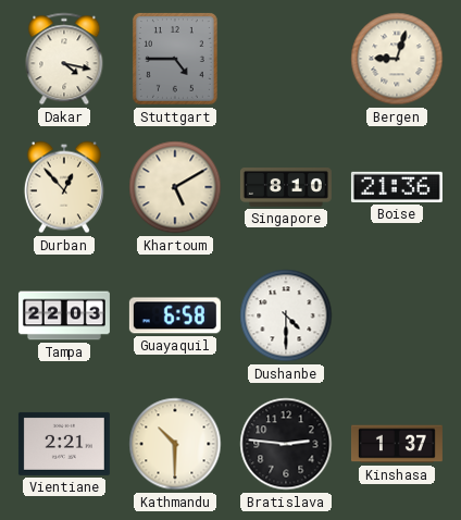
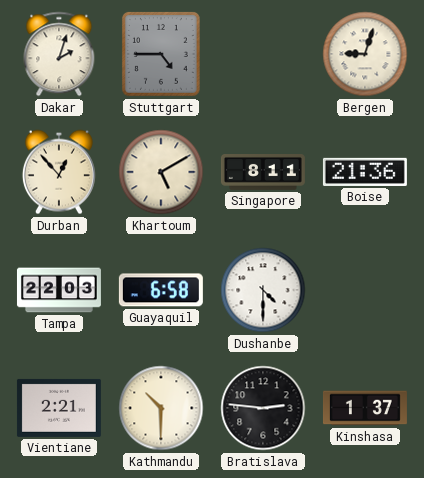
Dakar: 4:17 -> 2:03
Singapore: 8:10 -> 8:11
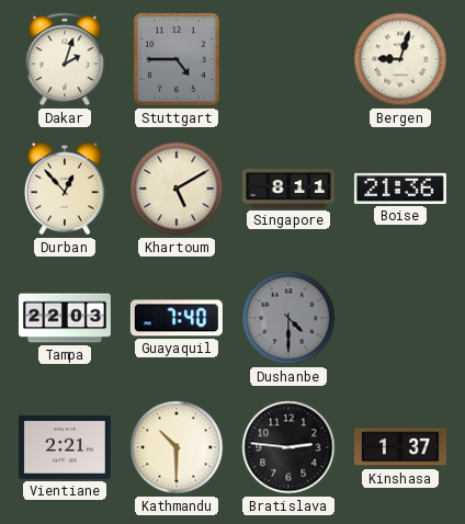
Guayaquil: 6:58 -> 7:40
Dushanbe dial: white -> grey
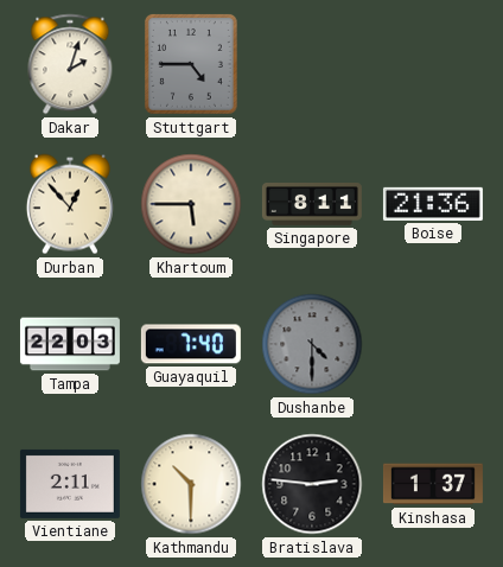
Bergen: 9:03 -> none
Khartoum: 5:10 -> 5:45
Vientiane: 2:21 -> 2:11
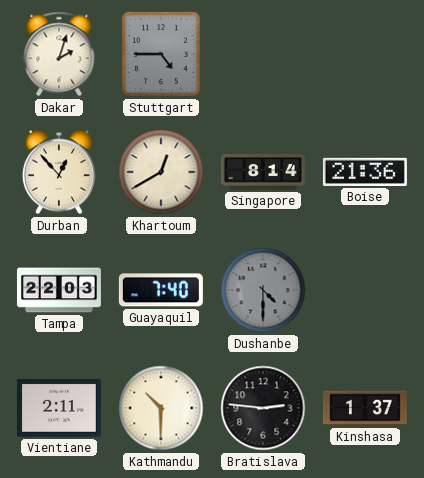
Khartoum: 5:45 -> 12:40
Singapore: 8:11 -> 8:14
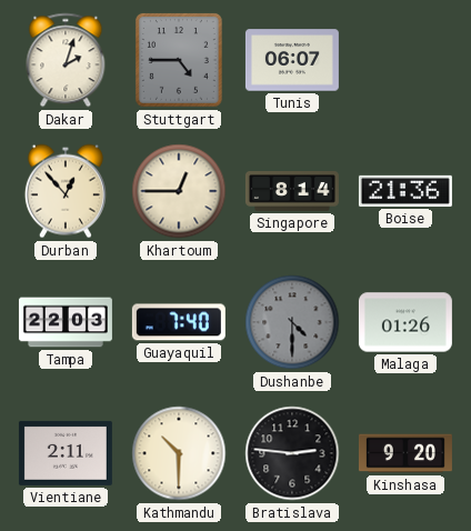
Tunis: none -> 06:07
Khartoum: 12:40 -> 12:45
Malaga: none -> 01:26
Kinshasa: 1:37 -> 9:20
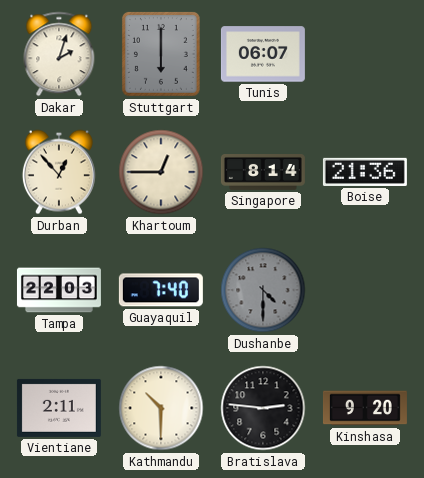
Stuttgart: 4:45 -> 6:00
Malaga: 01:26 -> none
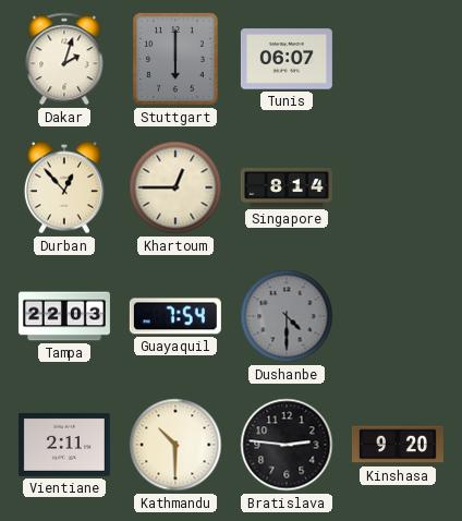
Boise: 21:36 -> none
Guayaquil: 7:40 -> 7:54
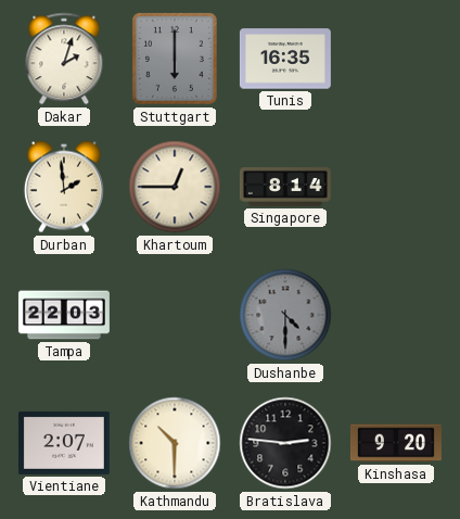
Tunis: 06:07 -> 16:35
Durban: 12:53 -> 1:59
Guayaquil: 7:54 -> none
Vientiane: 2:11 -> 2:07
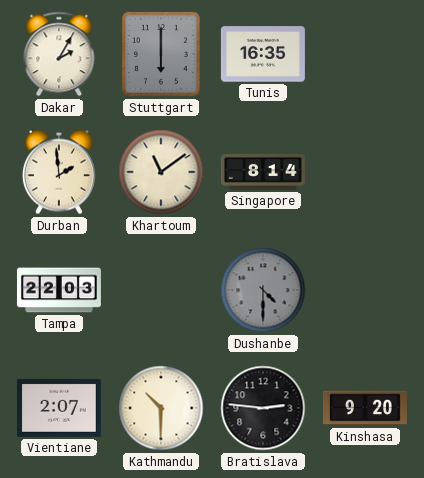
Dakar: 2:03 -> 2:05
Khartoum: 12:45 -> 11:09
